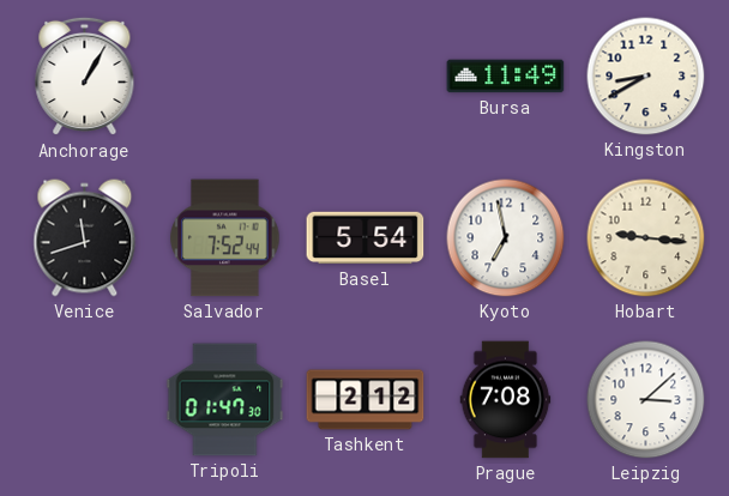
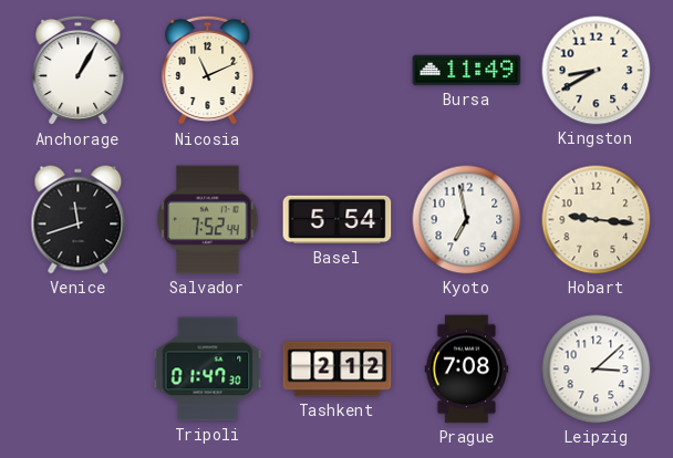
Nicosia: none -> 11:11
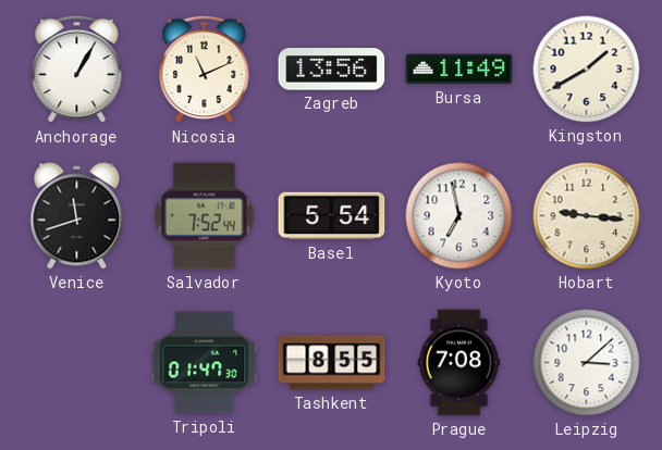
Zagreb: none -> 13:56
Kingston: 8:40 -> 1:40
Tashkent: 2:12 -> 8:55
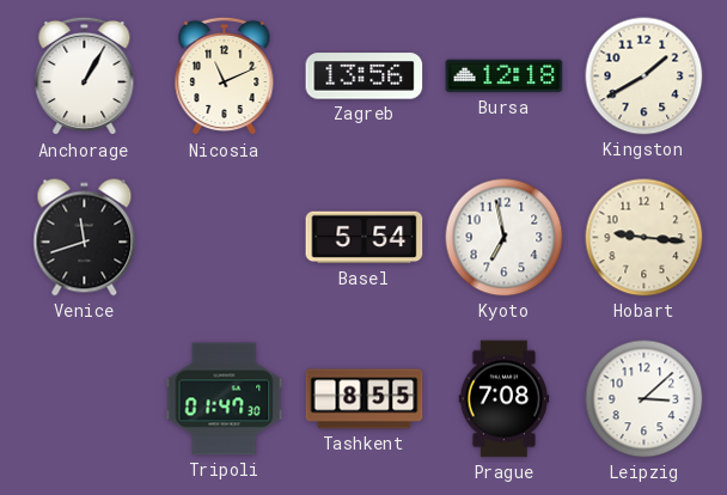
Bursa: 11:49 -> 12:18
Salvador: 7:52 -> none
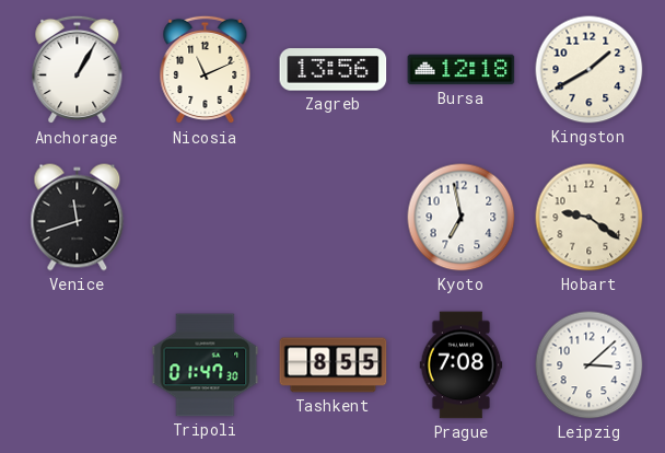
Basel: 5:54 -> none
Hobart: 9:16 -> 9:21
